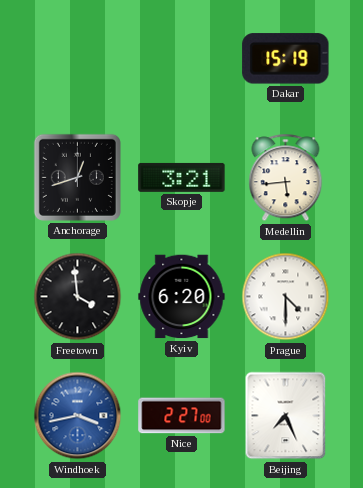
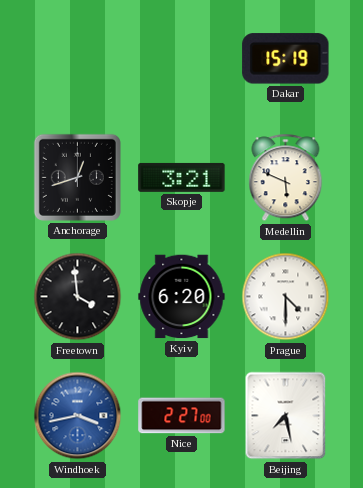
Medellin: 5:44 -> 5:49
Beijing: 7:26 -> 7:28
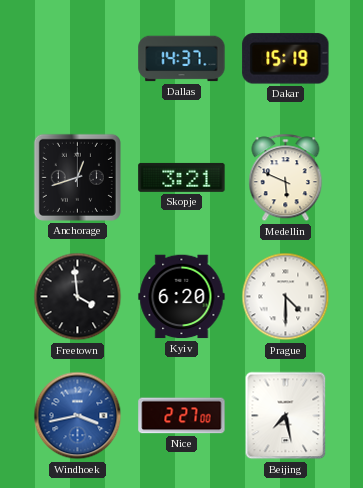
Dallas: none -> 14:37
